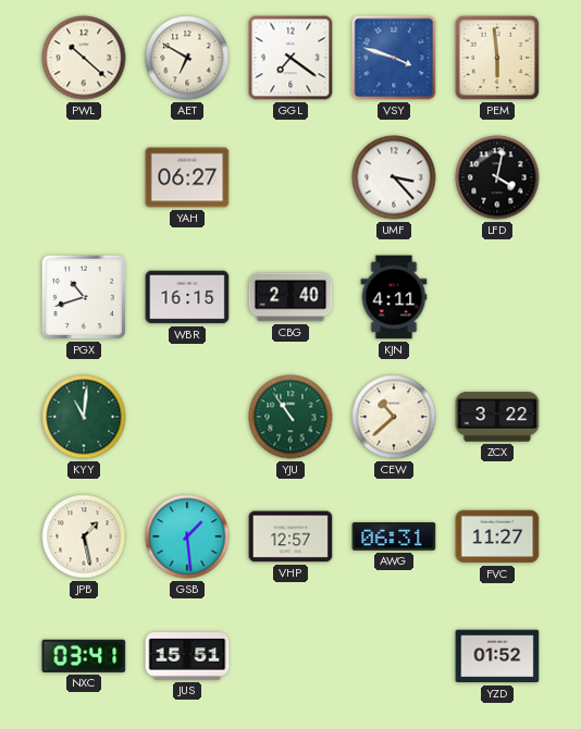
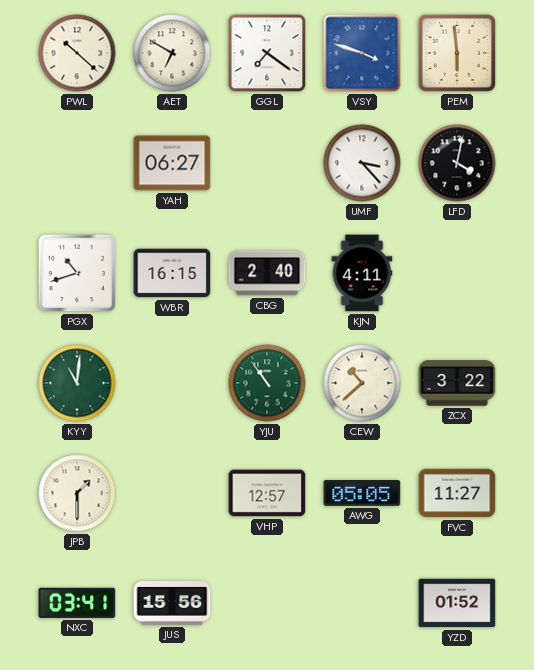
JPB: 1:28 -> 1:30
GSB: 1:29 -> none
AWG: 06:31 -> 05:05
JUS: 15:51 -> 15:56
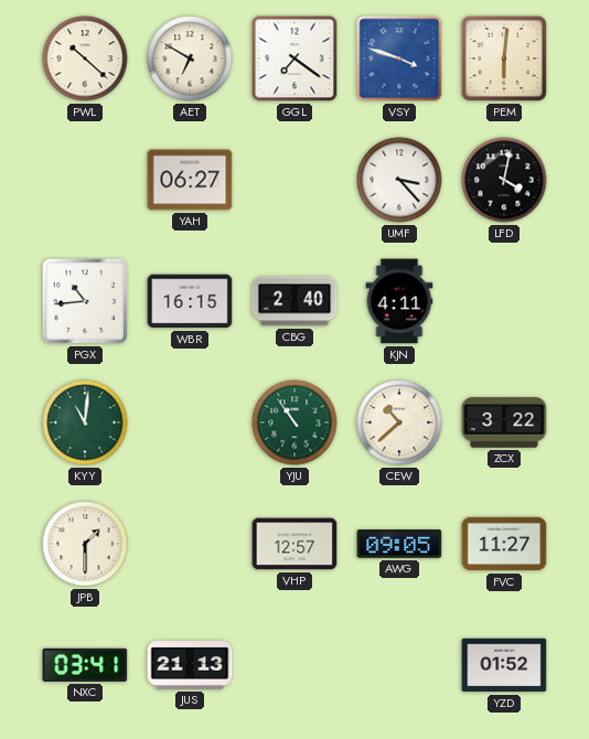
PEM: 5:59 -> 6:01
PGX: 10:42 -> 10:44
AWG: 05:05 -> 09:05
JUS: 15:56 -> 21:13
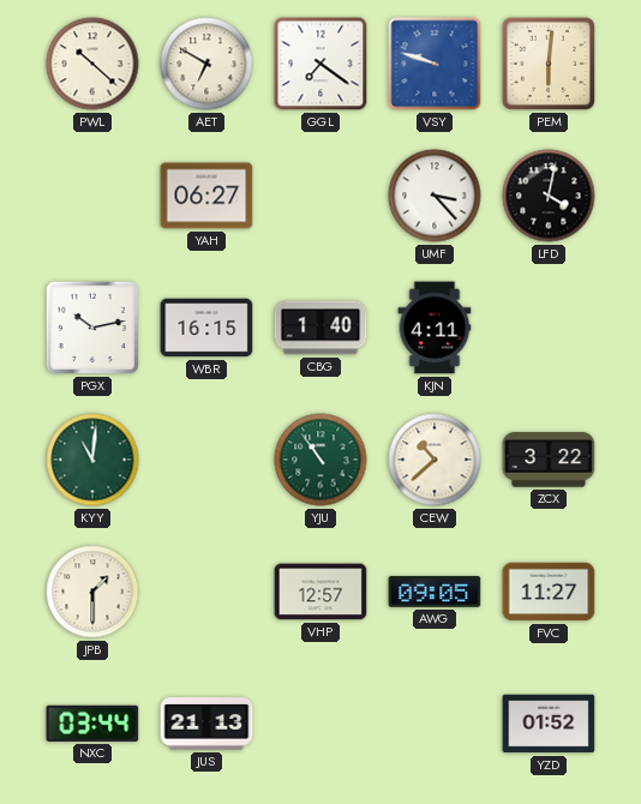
VSY: 3:48 -> 9:48
PGX: 10:44 -> 10:13
CBG: 2:40 -> 1:40
NXC: 03:41 -> 03:44
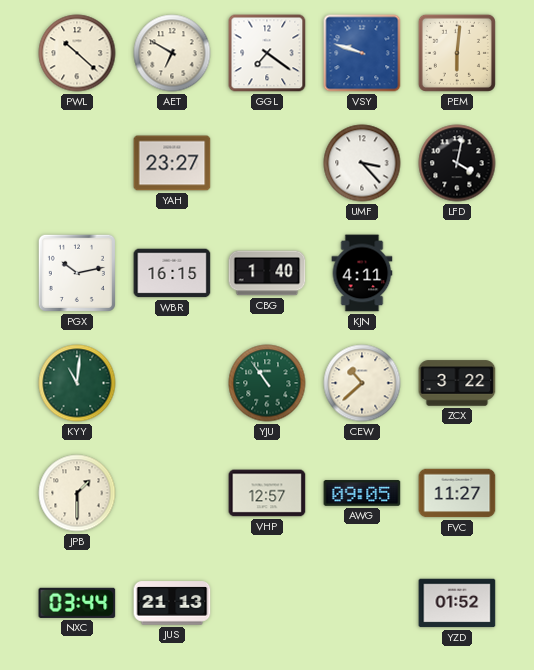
YAH: 06:27 -> 23:27
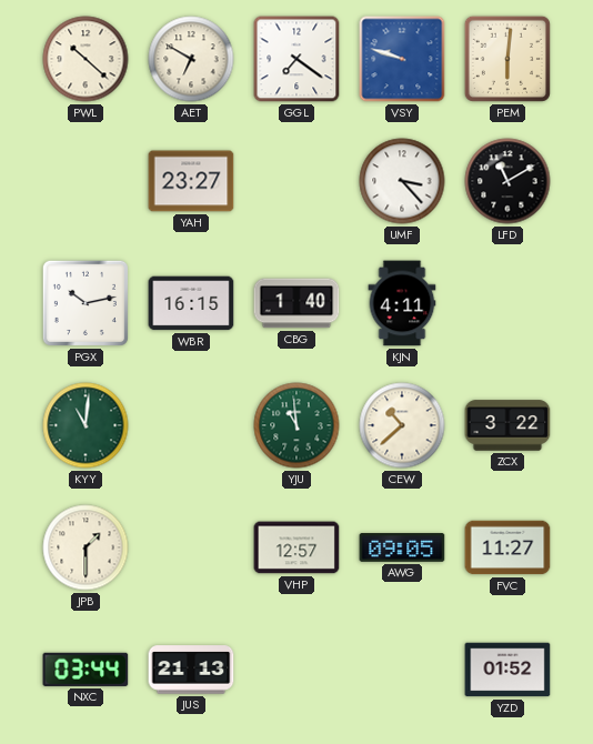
LFD: 4:02 -> 11:10
YJU: 10:54 -> 10:59
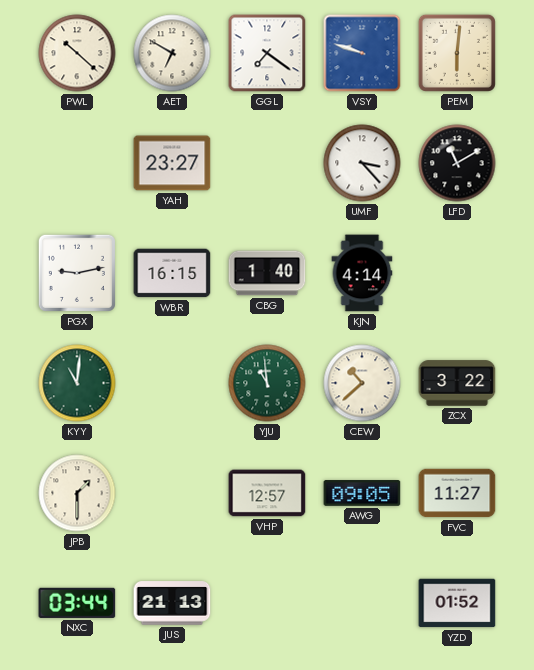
PGX: 10:13 -> 9:13
KJN: 4:11 -> 4:14
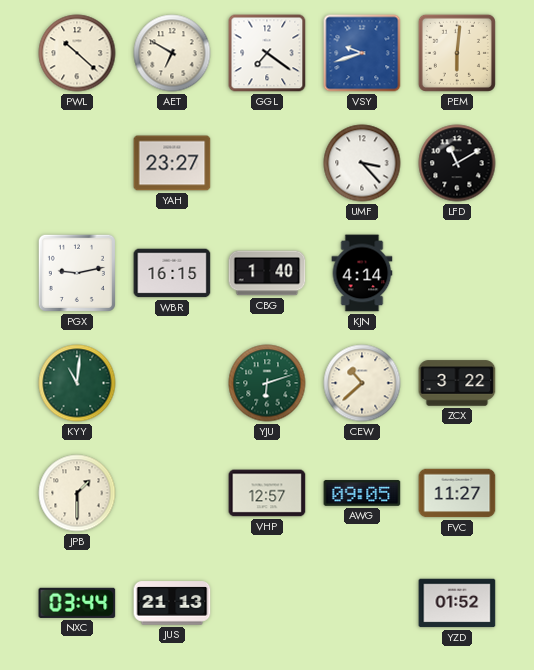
VSY: 9:48 -> 9:42
YJU: 10:59 -> 6:12
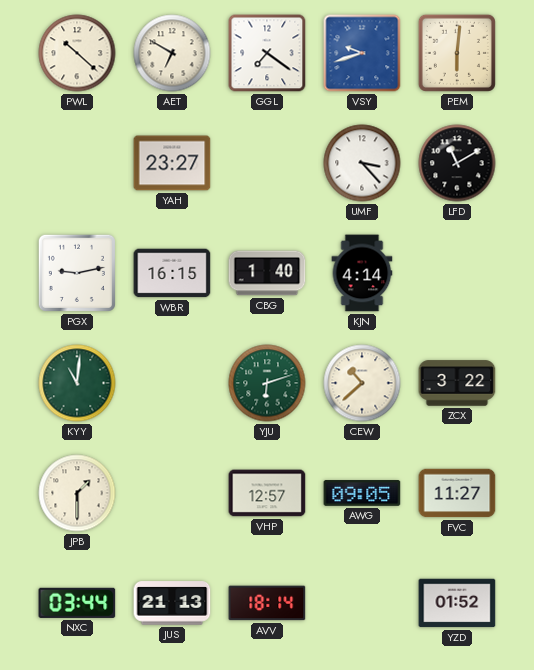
AVV: none -> 18:14
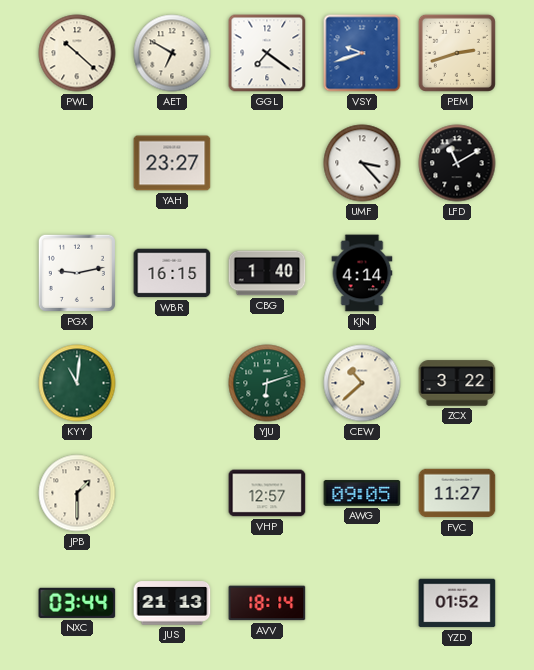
PEM: 6:01 -> 2:42
